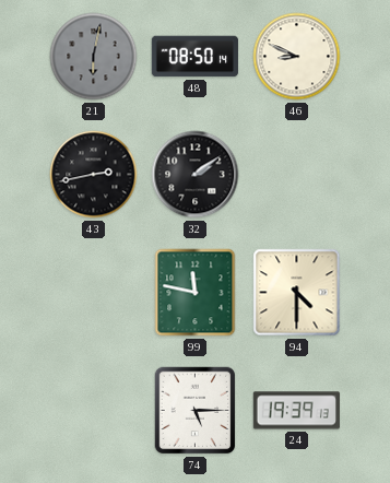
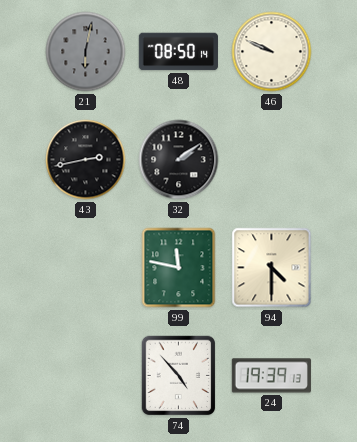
46: 8:49 -> 9:49
74: 5:15 -> 4:53
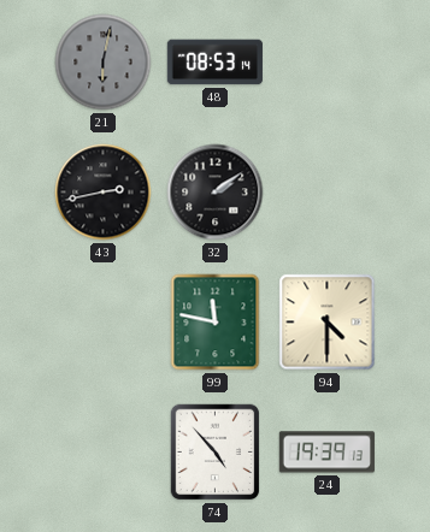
48: 08:50 -> 08:53
46: 9:49 -> none
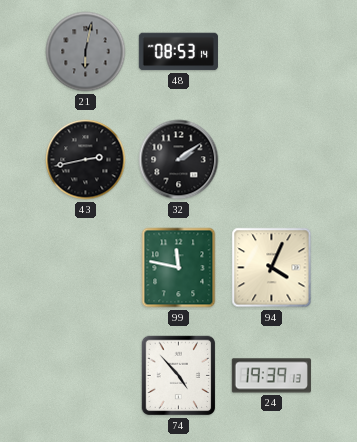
94: 4:30 -> 4:04
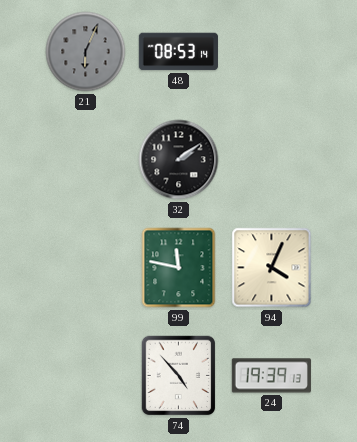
21: 6:02 -> 6:04
43: 2:43 -> none
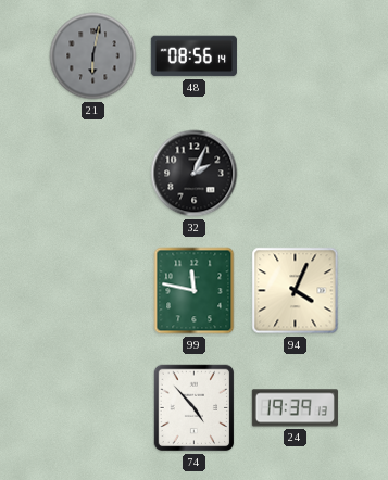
21: 6:04 -> 6:02
48: 08:53 -> 08:56
32: 2:09 -> 2:04
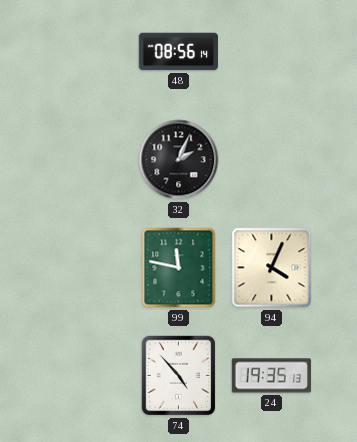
21: 6:02 -> none
24: 19:39 -> 19:35
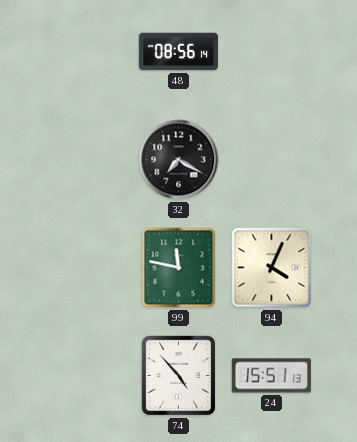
32: 2:04 -> 7:20
24: 19:35 -> 15:51
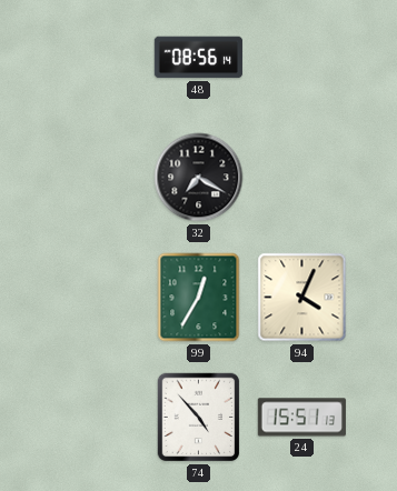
99: 11:47 -> 12:35
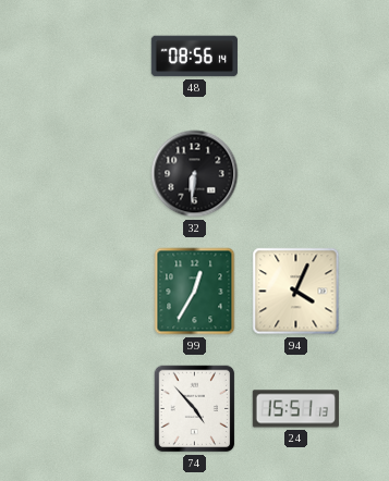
32: 7:20 -> 6:31
